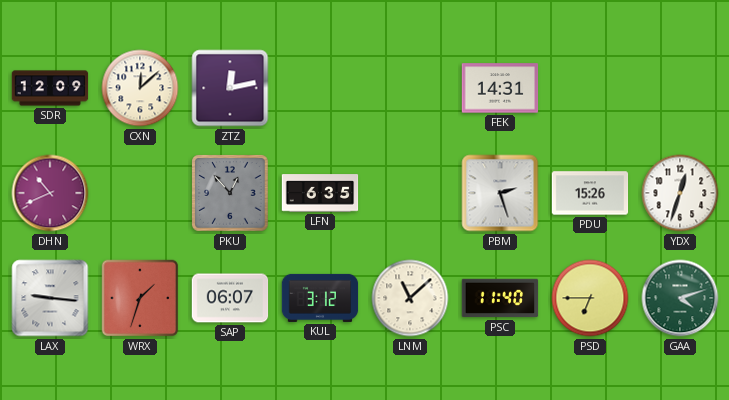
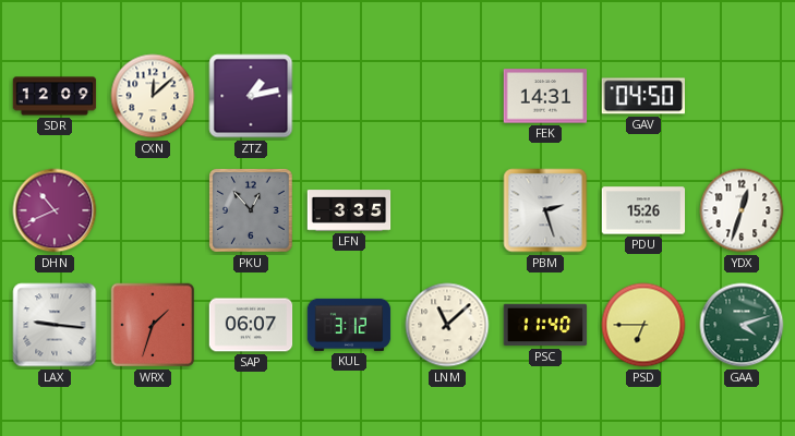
ZTZ: 12:13 -> 1:13
GAV: none -> 04:50
LFN: 6:35 -> 3:35
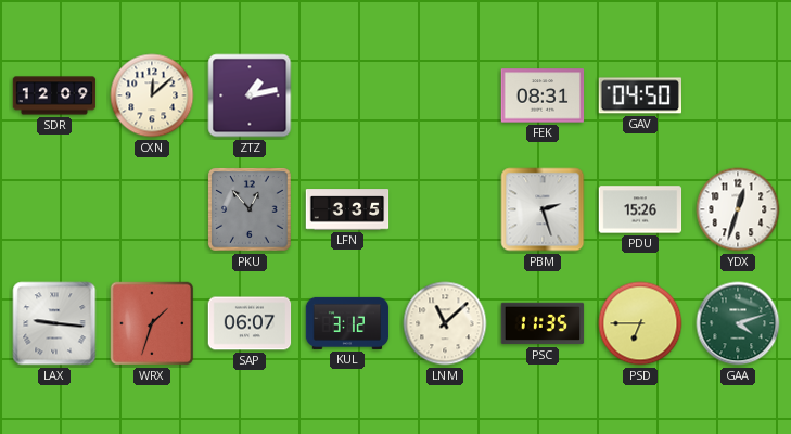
FEK: 14:31 -> 08:31
DHN: 10:41 -> none
PSC: 11:40 -> 11:35
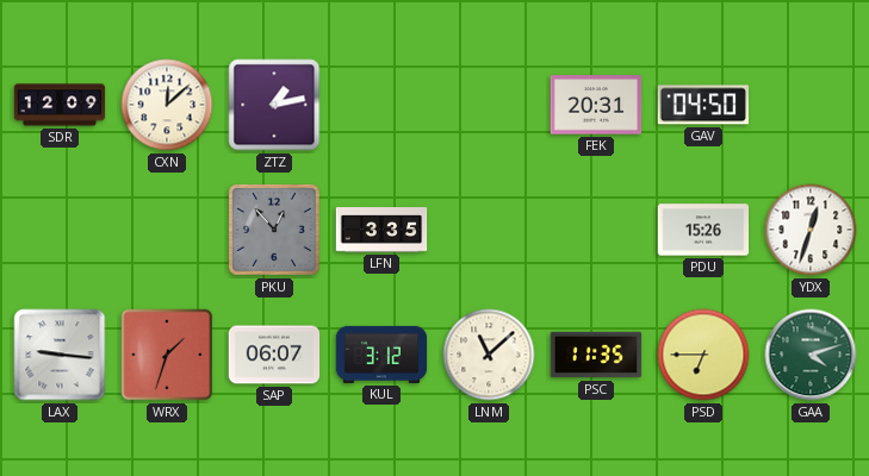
FEK: 08:31 -> 20:31
PBM: 2:27 -> none
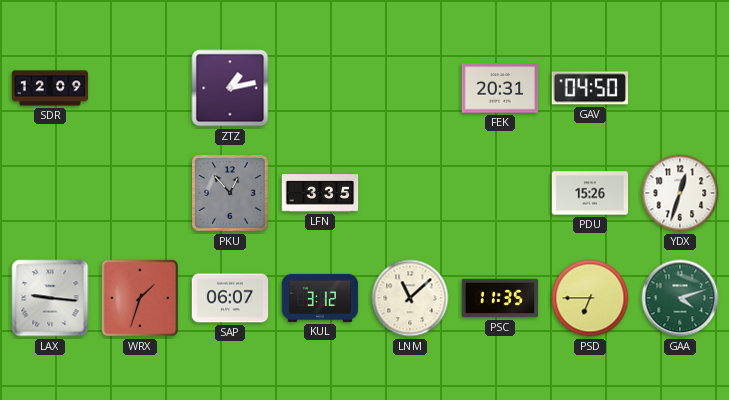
CXN: 12:08 -> none
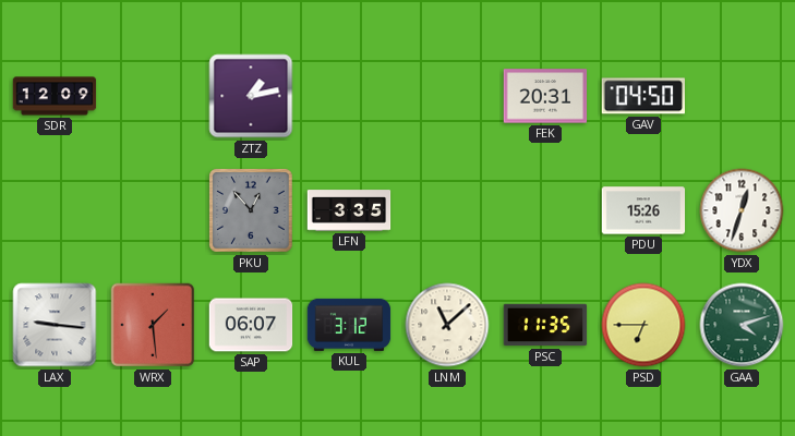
WRX: 1:33 -> 1:29
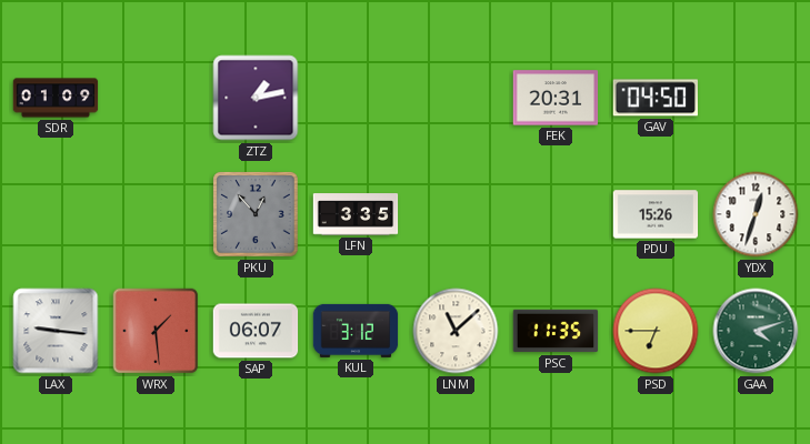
SDR: 12:09 -> 01:09
